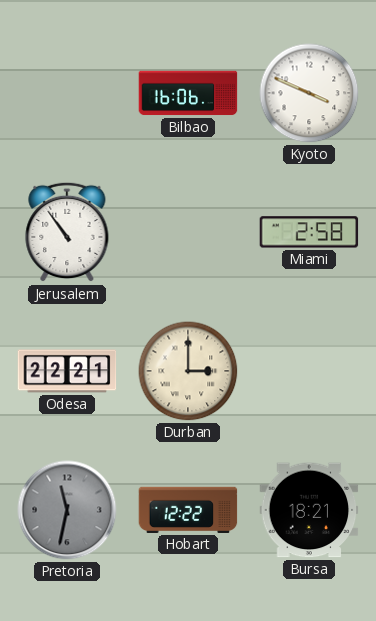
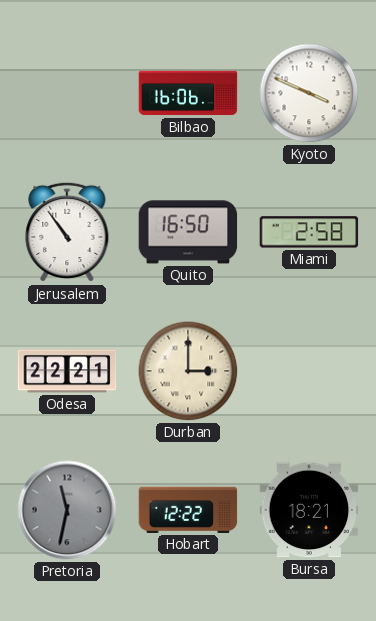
Quito: none -> 16:50
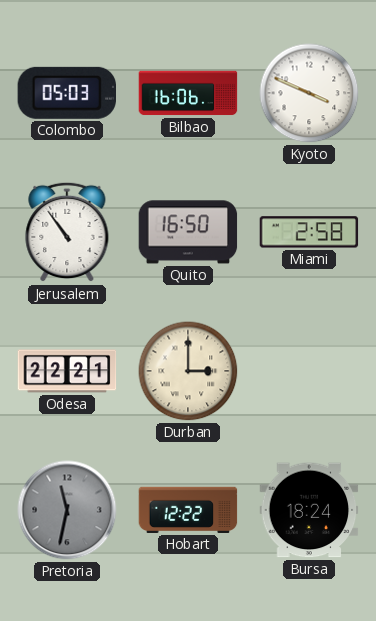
Colombo: none -> 05:03
Bursa: 18:21 -> 18:24
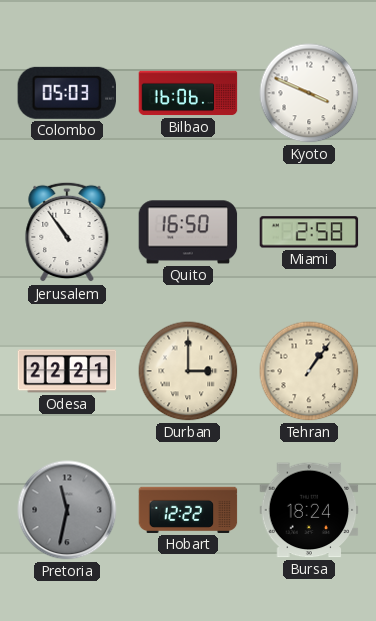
Tehran: none -> 1:06
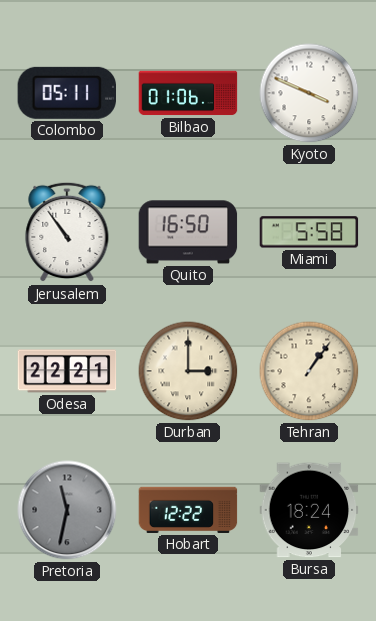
Colombo: 05:03 -> 05:11
Bilbao: 16:06 -> 01:06
Miami: 2:58 -> 5:58
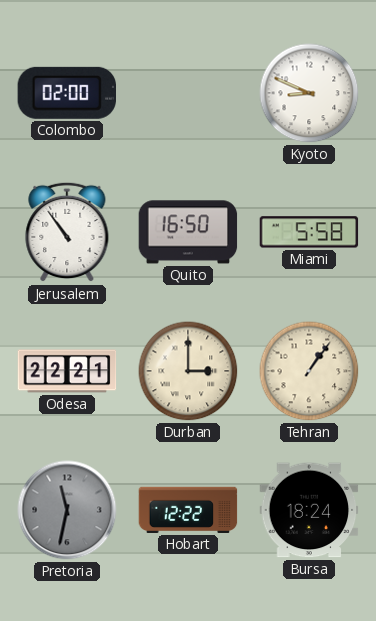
Colombo: 05:11 -> 02:00
Bilbao: 01:06 -> none
Kyoto: 3:49 -> 8:49
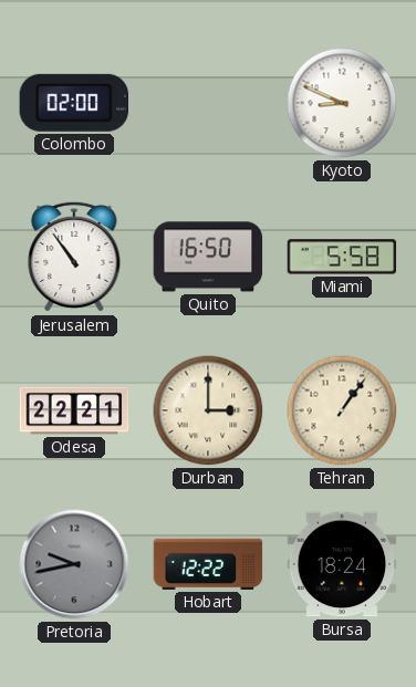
Pretoria: 11:32 -> 9:43
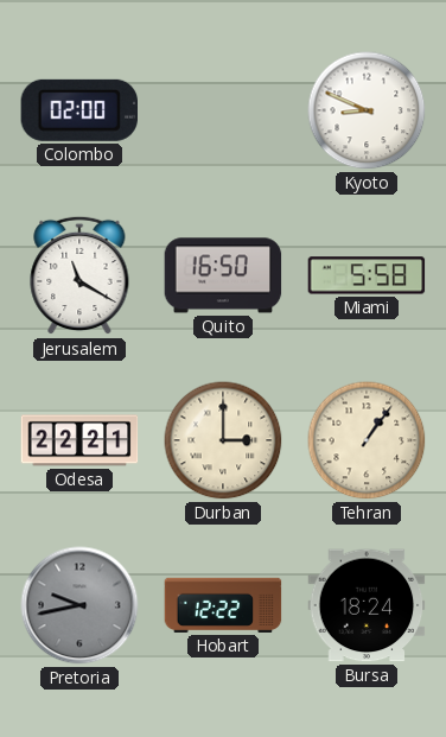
Jerusalem: 10:54 -> 11:20
